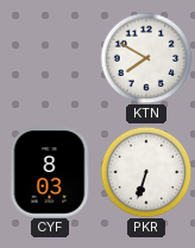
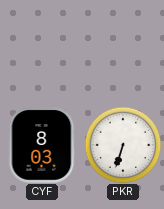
KTN: 7:50 -> none
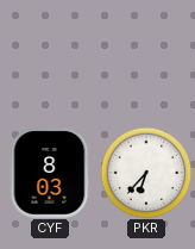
PKR: 6:33 -> 6:37
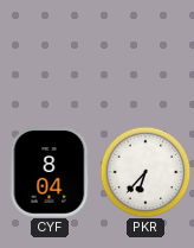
CYF: 8:03 -> 8:04
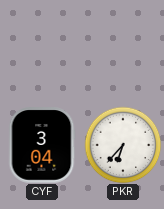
CYF: 8:04 -> 3:04
